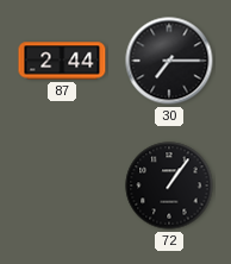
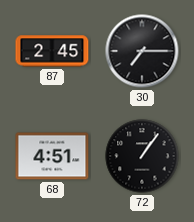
87: 2:44 -> 2:45
68: none -> 4:51
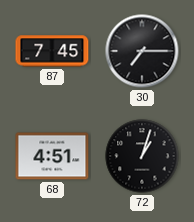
87: 2:45 -> 7:45
72: 1:06 -> 1:03
